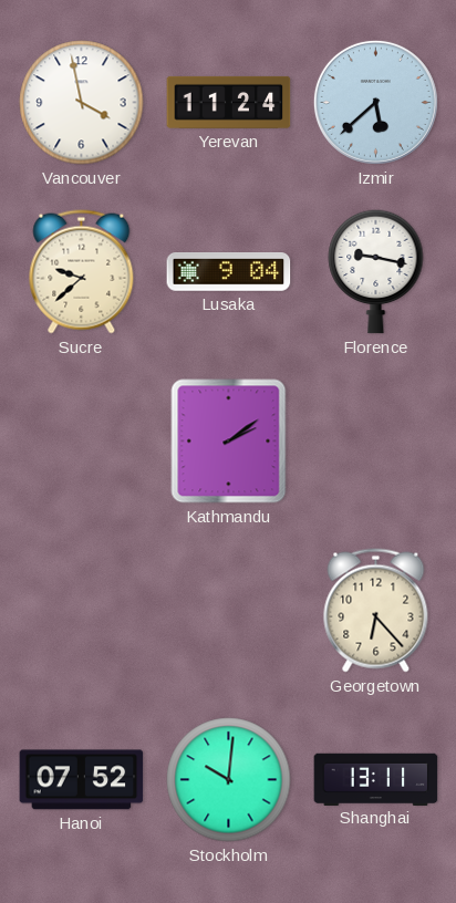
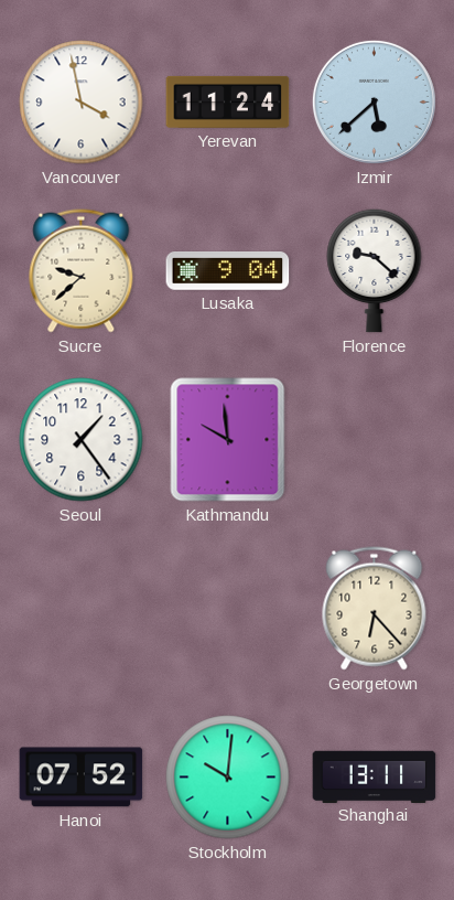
Florence: 9:17 -> 9:22
Seoul: none -> 1:24
Kathmandu: 2:09 -> 9:59
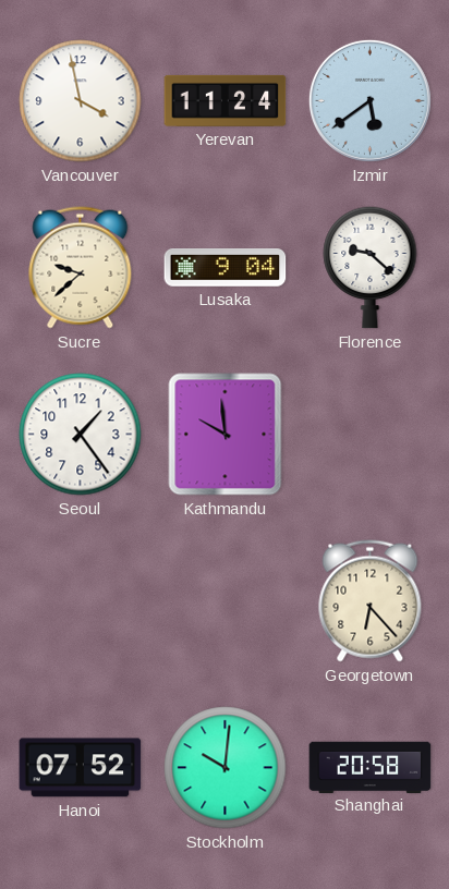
Izmir: 5:38 -> 5:39
Shanghai: 13:11 -> 20:58
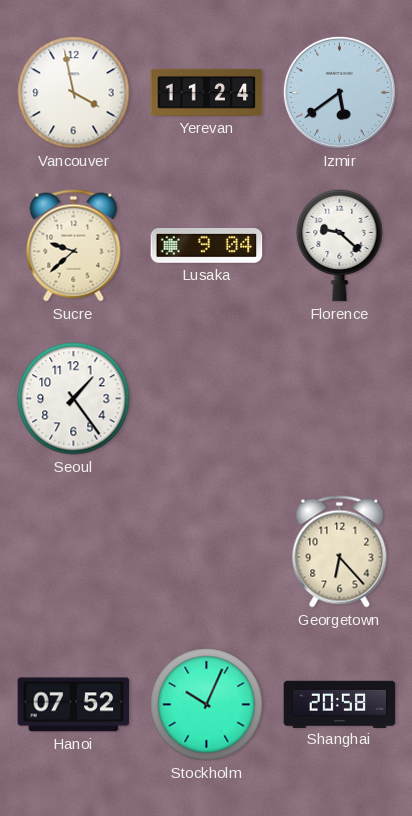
Kathmandu: 9:59 -> none
Stockholm: 10:01 -> 10:04
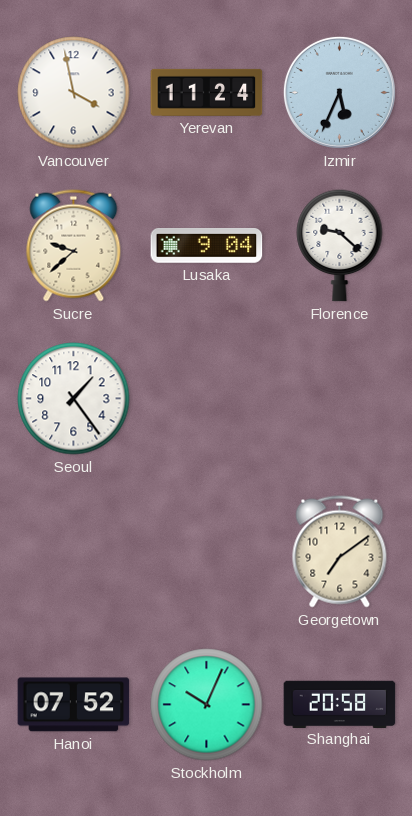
Izmir: 5:39 -> 5:34
Georgetown: 6:23 -> 7:09
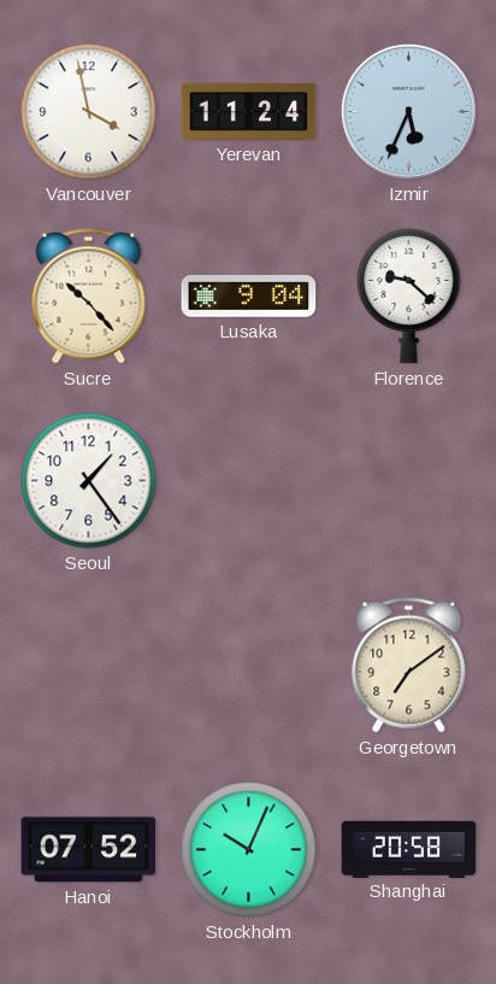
Sucre: 9:38 -> 10:23
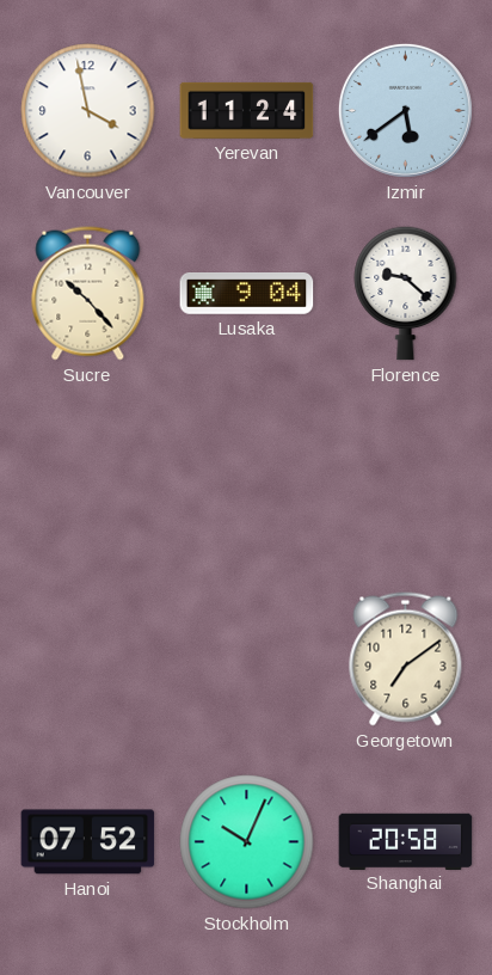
Izmir: 5:34 -> 5:39
Seoul: 1:24 -> none
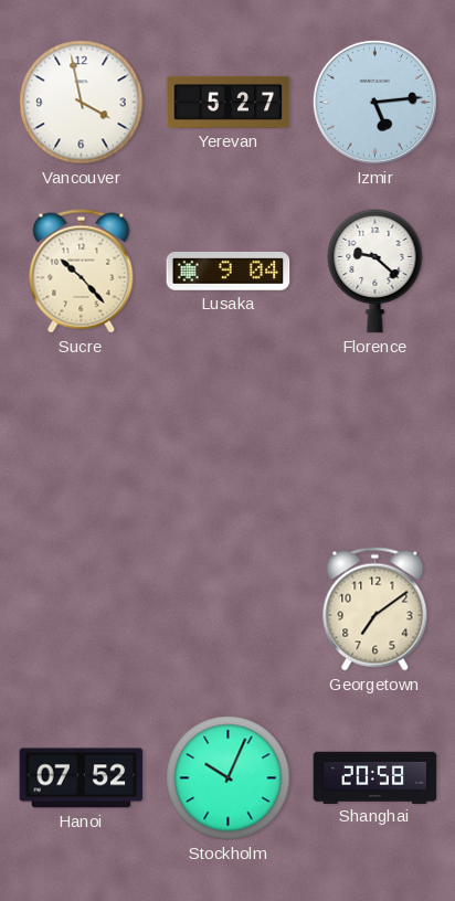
Yerevan: 11:24 -> 5:27
Izmir: 5:39 -> 5:14
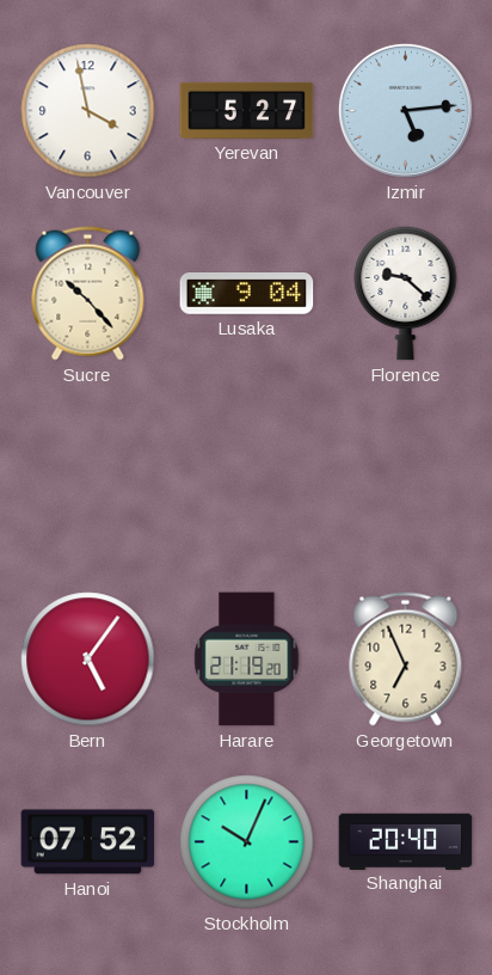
Bern: none -> 5:06
Harare: none -> 21:19
Georgetown: 7:09 -> 6:56
Shanghai: 20:58 -> 20:40
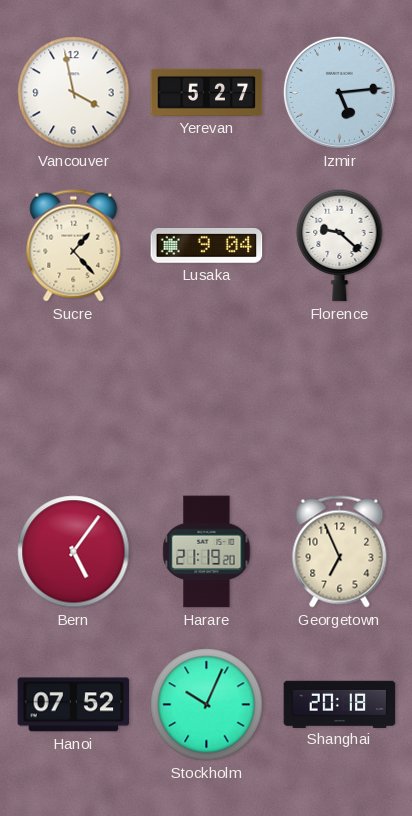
Sucre: 10:23 -> 1:23
Shanghai: 20:40 -> 20:18
